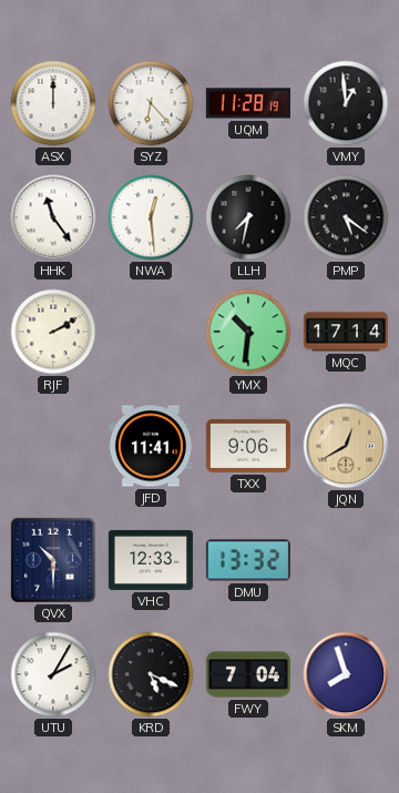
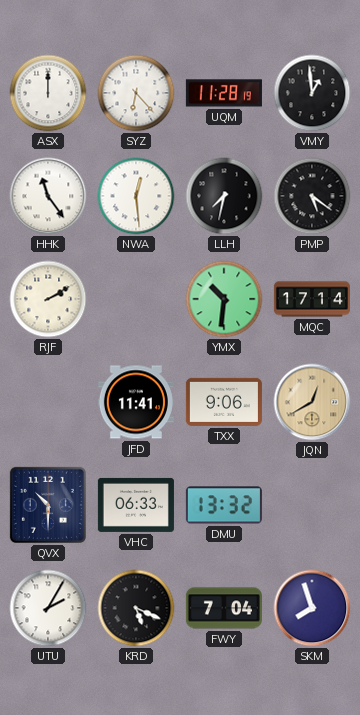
VHC: 12:33 -> 06:33
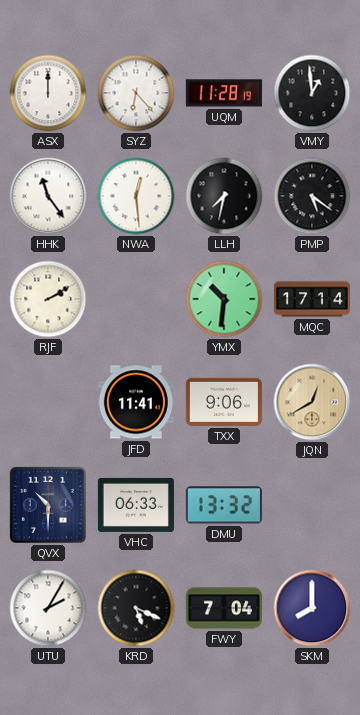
SKM: 7:57 -> 8:00
